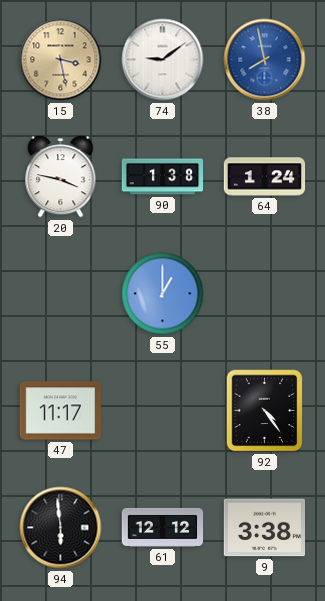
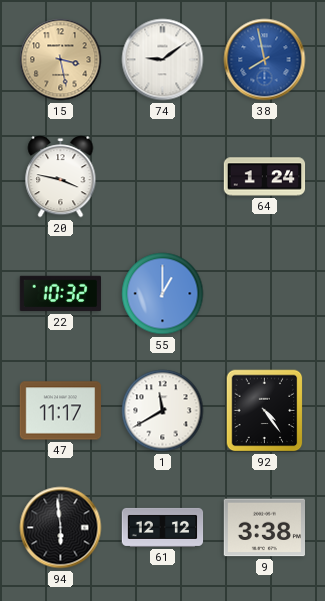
90: 1:38 -> none
22: none -> 10:32
1: none -> 11:40
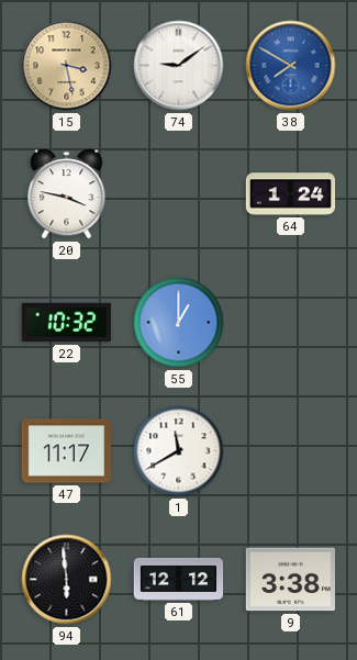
38: 7:58 -> 7:50
92: 4:24 -> none
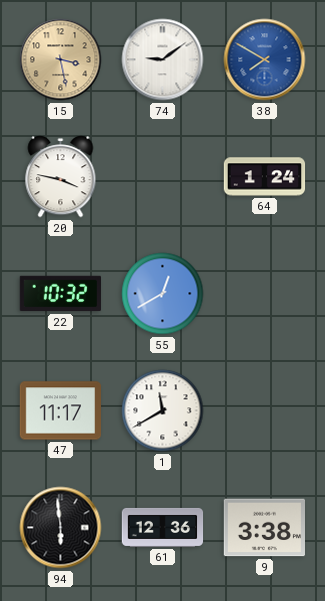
55: 1:00 -> 12:40
61: 12:12 -> 12:36
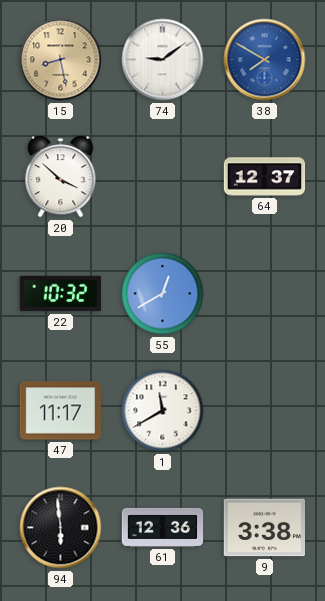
15: 3:28 -> 8:28
20: 3:47 -> 3:52
64: 1:24 -> 12:37
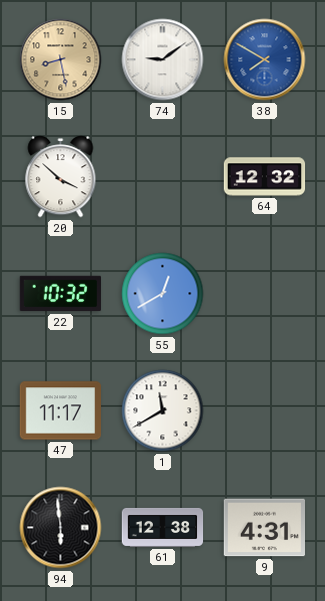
64: 12:37 -> 12:32
61: 12:36 -> 12:38
9: 3:38 -> 4:31
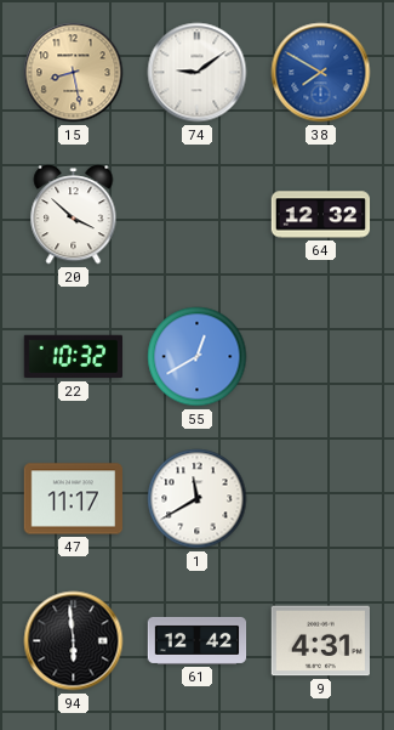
61: 12:38 -> 12:42
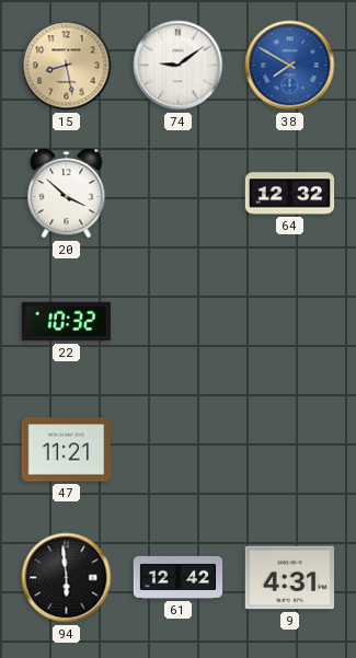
55: 12:40 -> none
47: 11:17 -> 11:21
1: 11:40 -> none
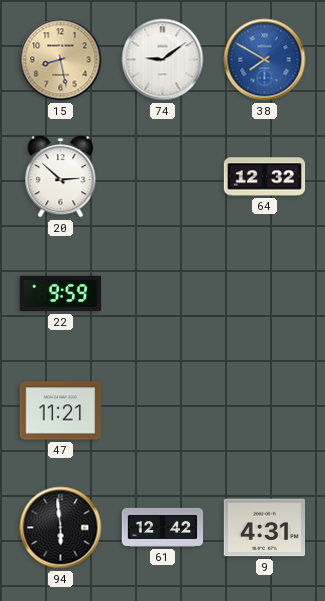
20: 3:52 -> 2:52
22: 10:32 -> 9:59
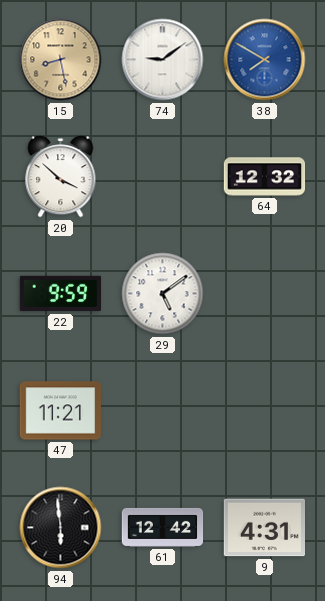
20: 2:52 -> 3:52
29: none -> 5:09
